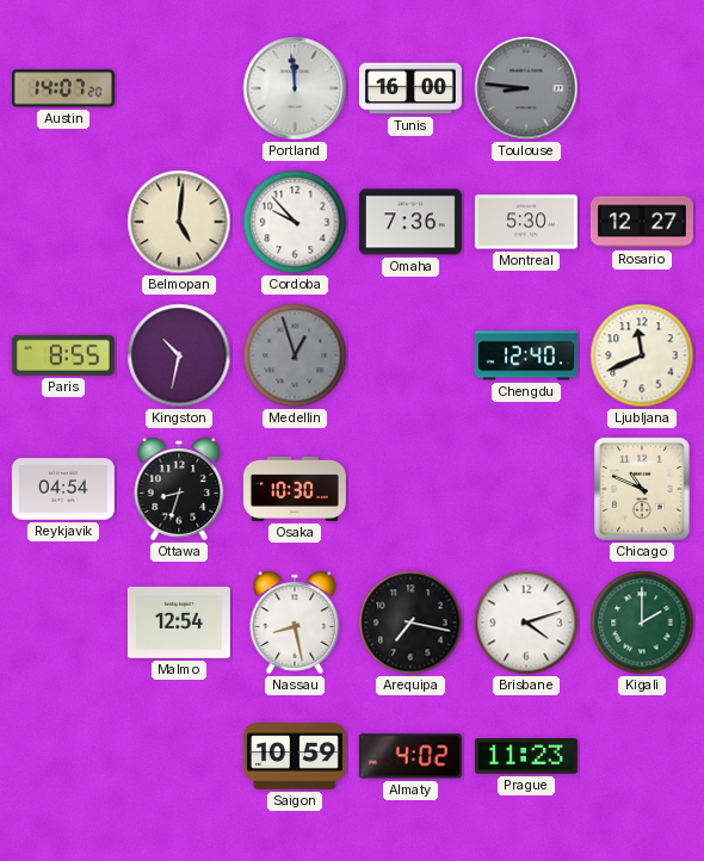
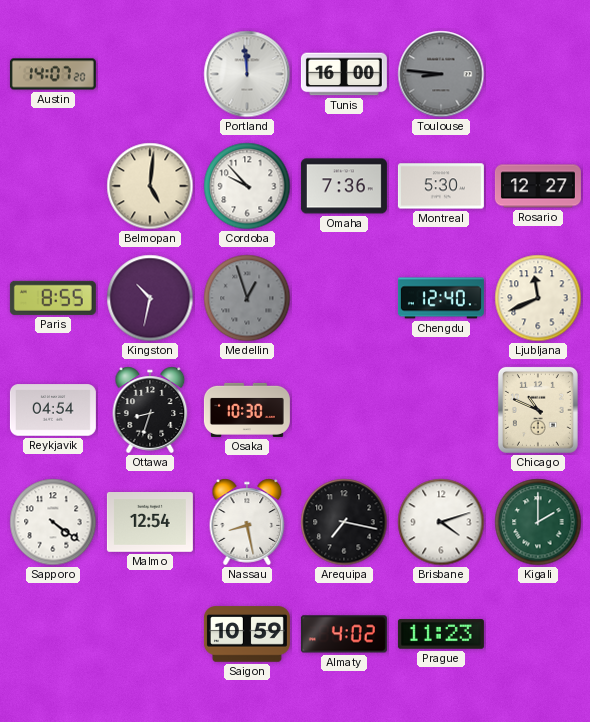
Sapporo: none -> 4:21
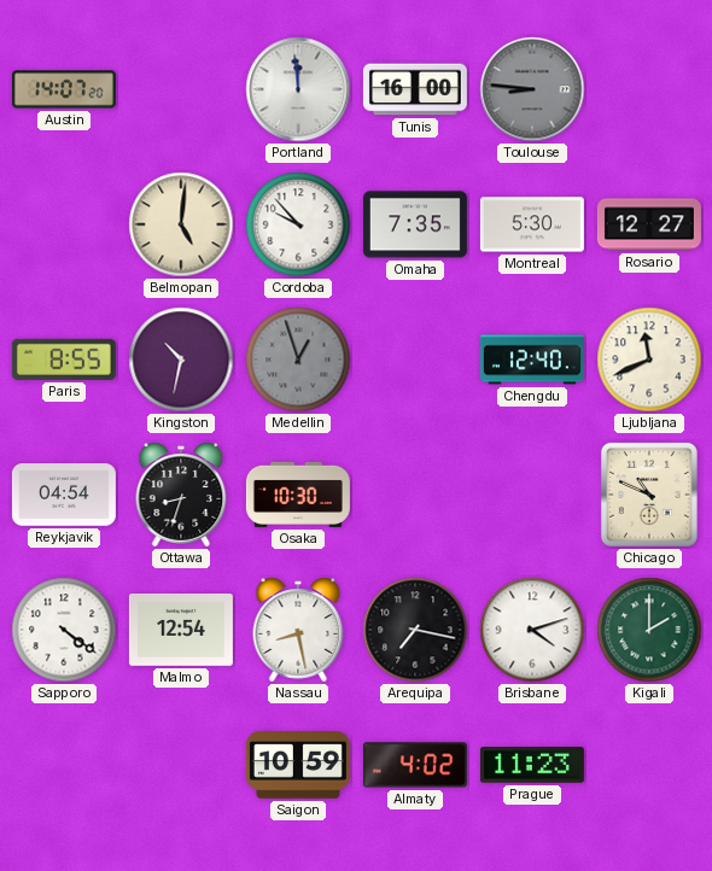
Omaha: 7:36 -> 7:35
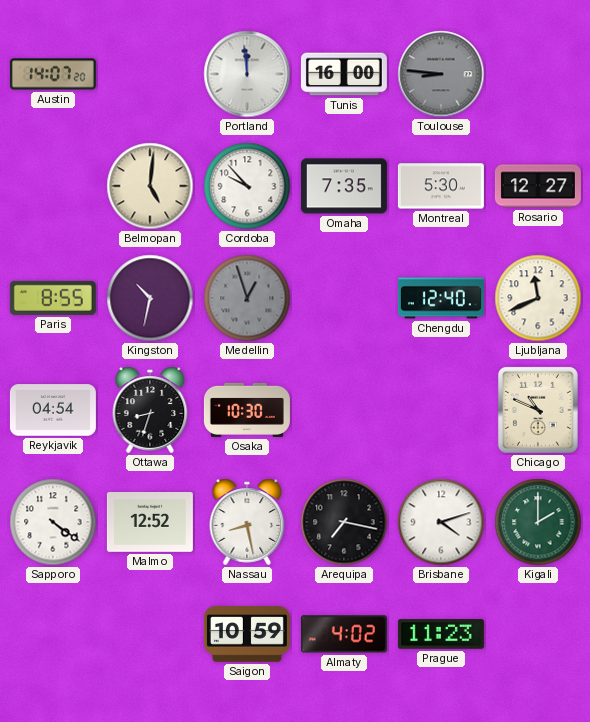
Malmo: 12:54 -> 12:52
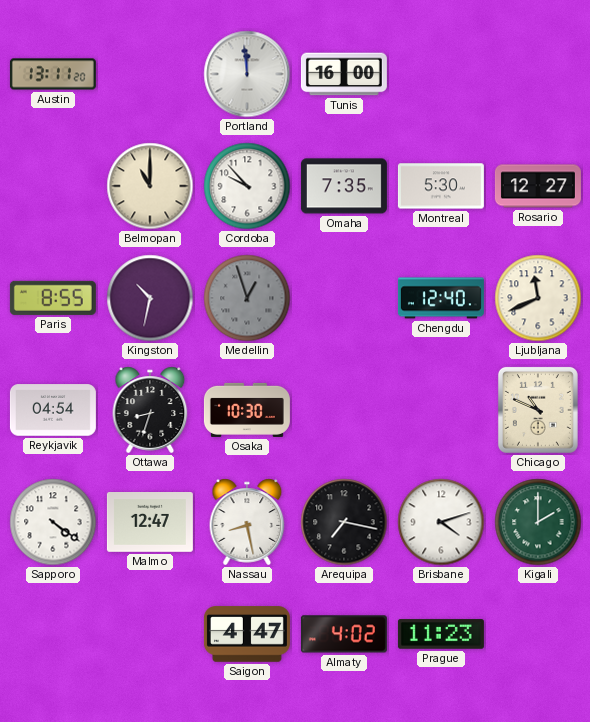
Austin: 14:07 -> 13:11
Toulouse: 8:46 -> none
Belmopan: 5:01 -> 11:00
Malmo: 12:52 -> 12:47
Saigon: 10:59 -> 4:47
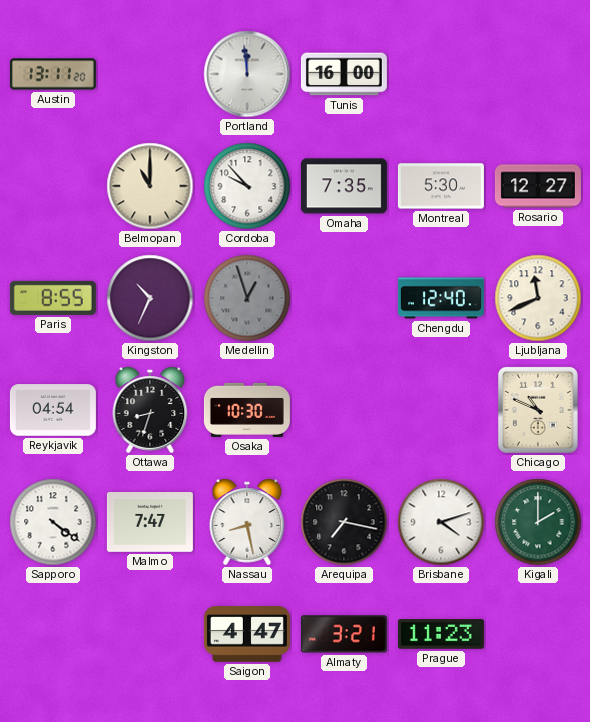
Kingston: 10:32 -> 10:34
Malmo: 12:47 -> 7:47
Almaty: 4:02 -> 3:21
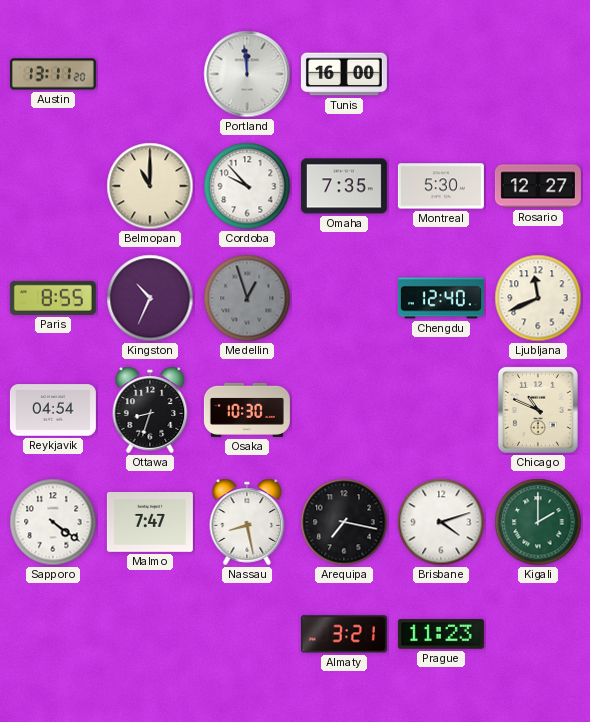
Saigon: 4:47 -> none
